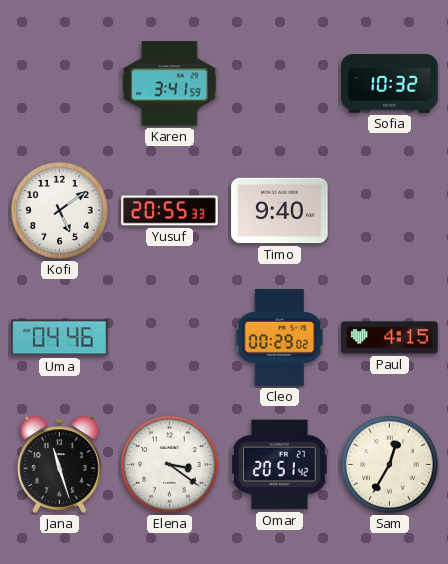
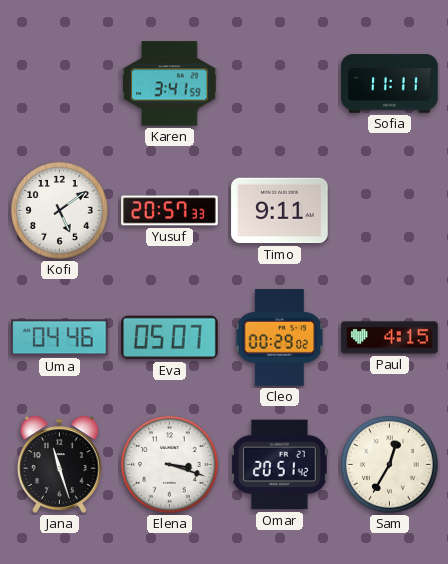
Sofia: 10:32 -> 11:11
Yusuf: 20:55 -> 20:57
Timo: 9:40 -> 9:11
Eva: none -> 05:07
Elena: 3:21 -> 3:18
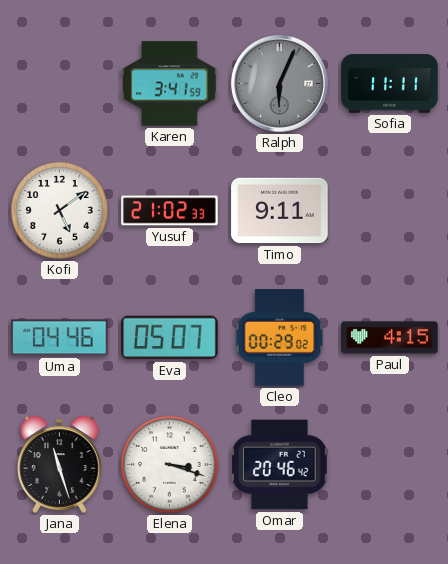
Ralph: none -> 6:04
Yusuf: 20:57 -> 21:02
Omar: 20:51 -> 20:46
Sam: 12:35 -> none
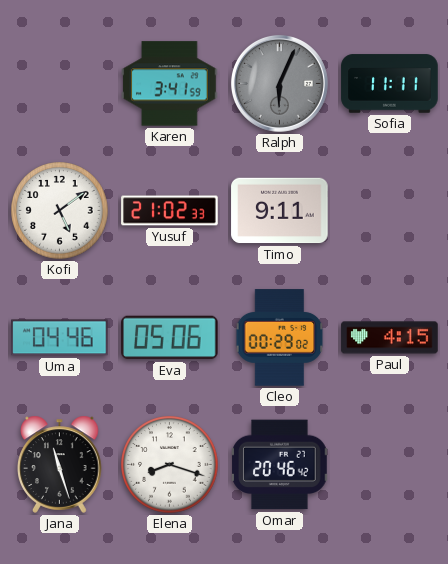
Eva: 05:07 -> 05:06
Elena: 3:18 -> 8:18
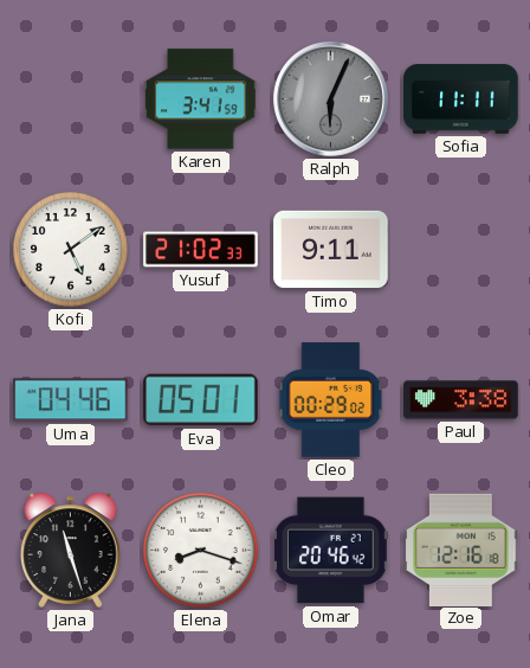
Eva: 05:06 -> 05:01
Paul: 4:15 -> 3:38
Zoe: none -> 12:16
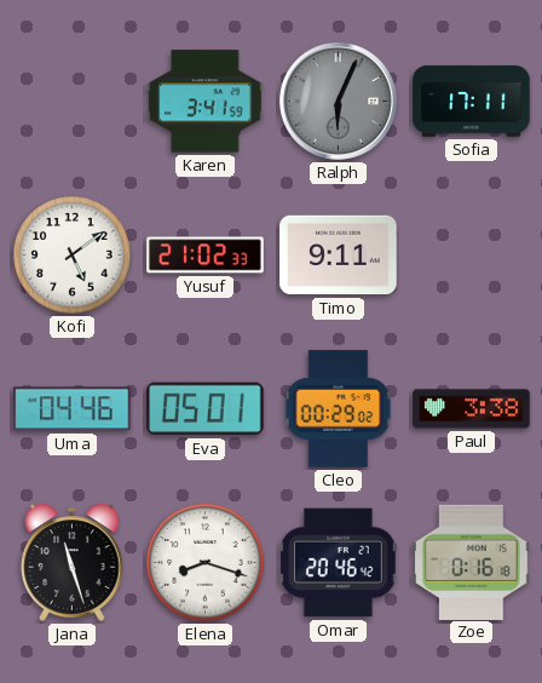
Sofia: 11:11 -> 17:11
Zoe: 12:16 -> 0:16
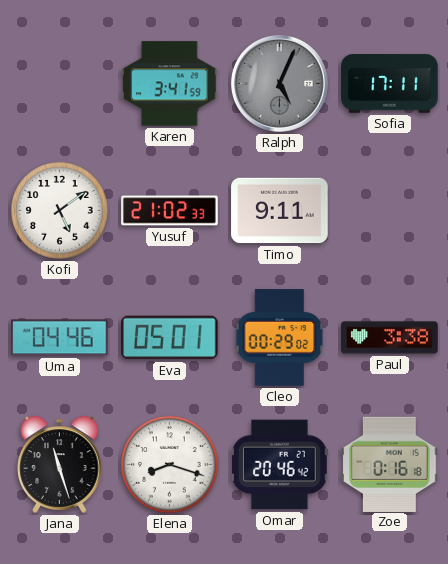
Ralph: 6:04 -> 5:04
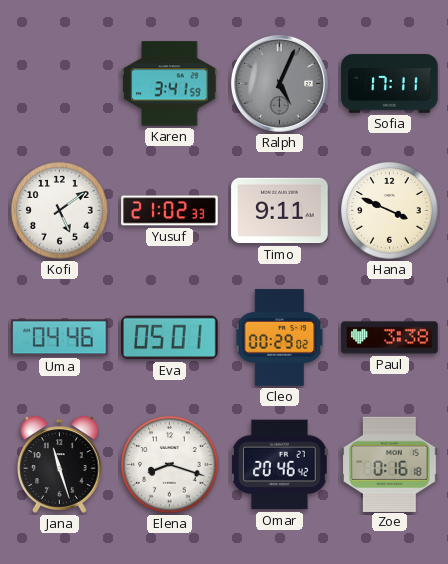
Hana: none -> 3:49
